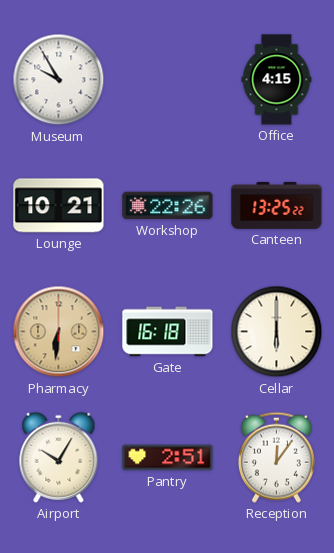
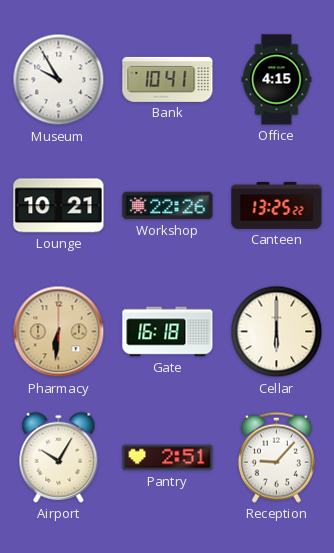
Bank: none -> 10:41
Reception: 12:06 -> 9:07
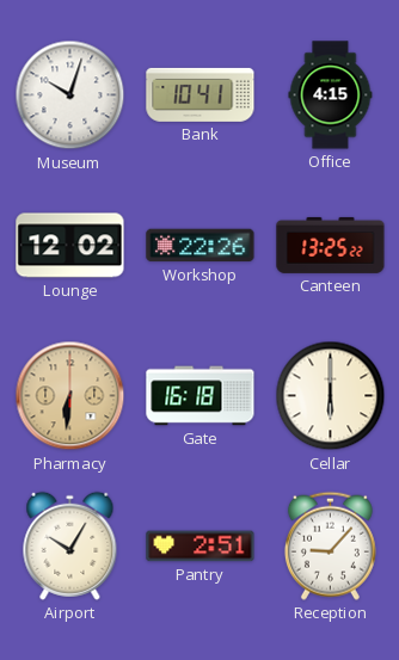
Museum: 9:55 -> 10:03
Lounge: 10:21 -> 12:02
